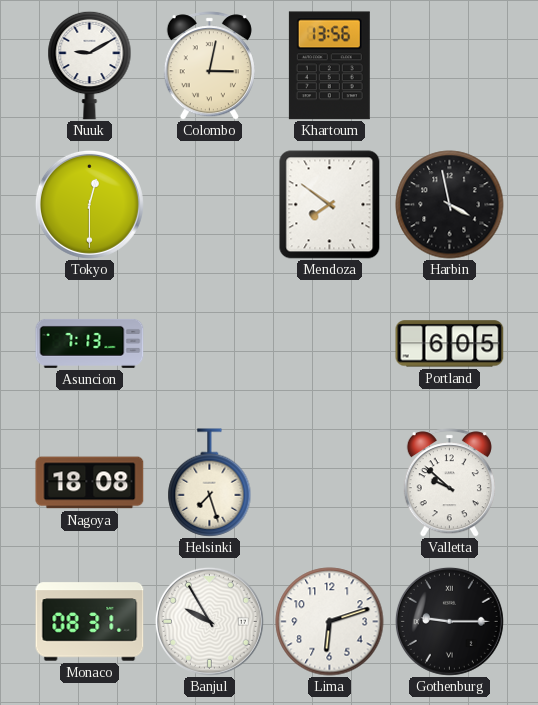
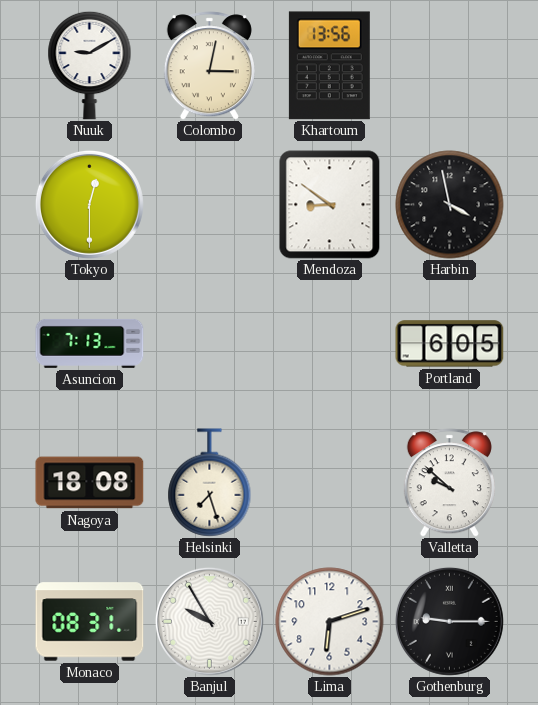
Mendoza: 7:51 -> 8:51
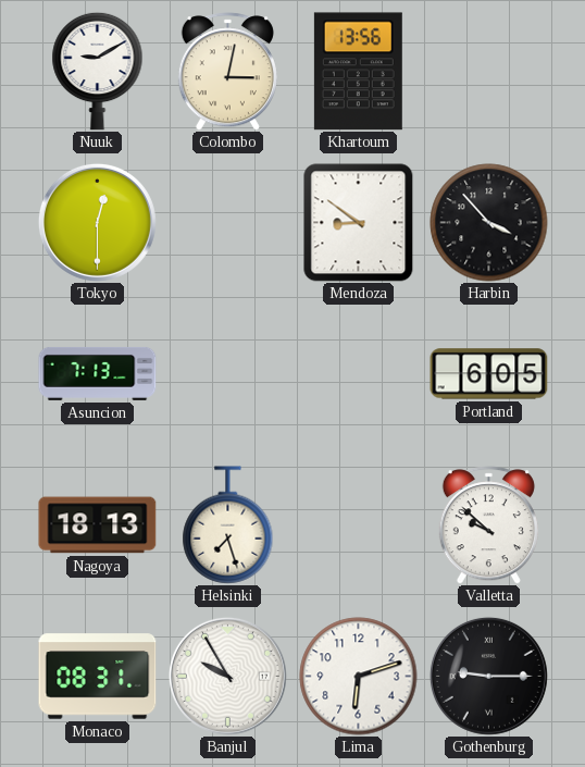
Harbin: 3:58 -> 3:53
Nagoya: 18:08 -> 18:13
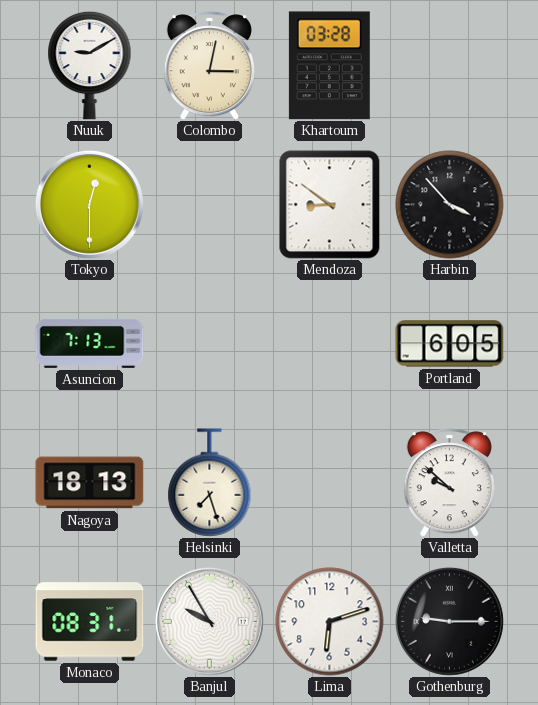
Khartoum: 13:56 -> 03:28
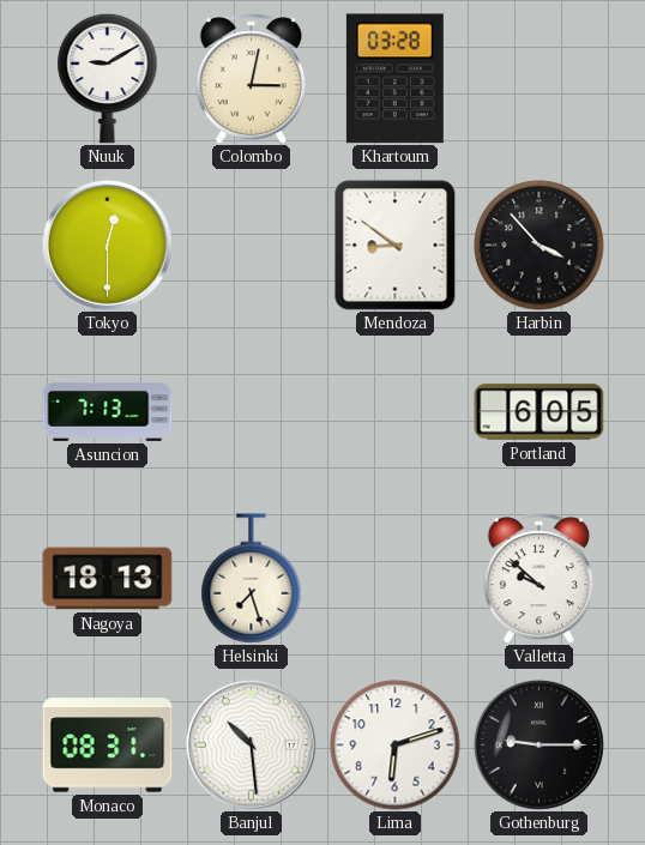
Banjul: 9:55 -> 10:29
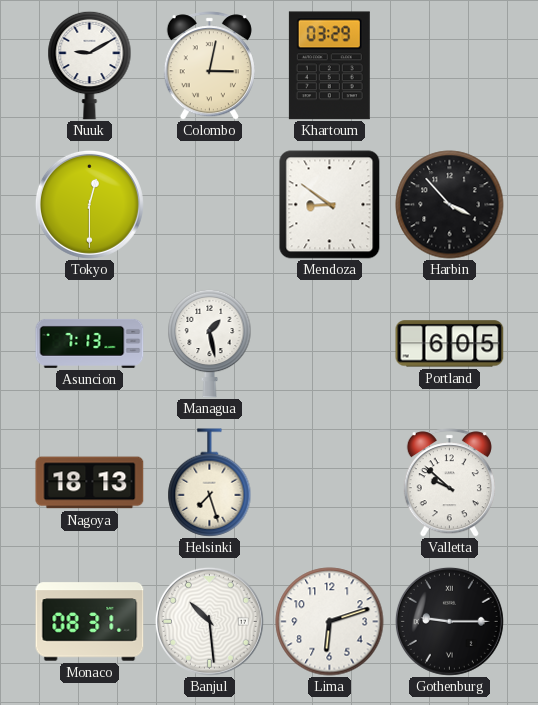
Khartoum: 03:28 -> 03:29
Managua: none -> 1:28
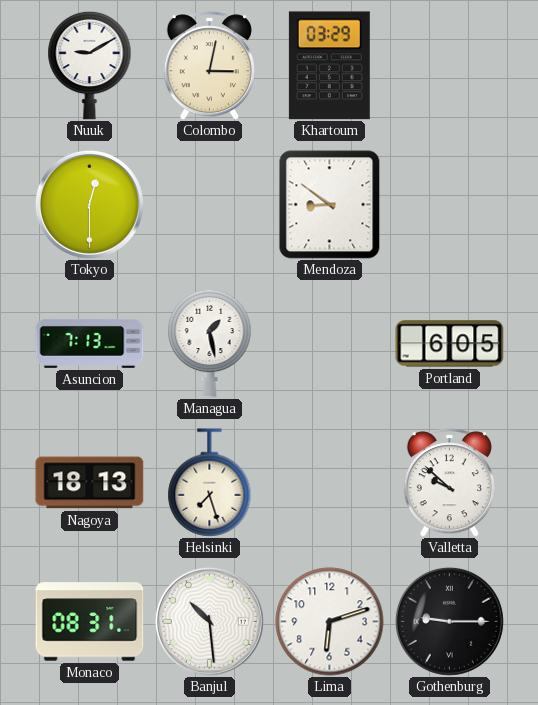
Harbin: 3:53 -> none
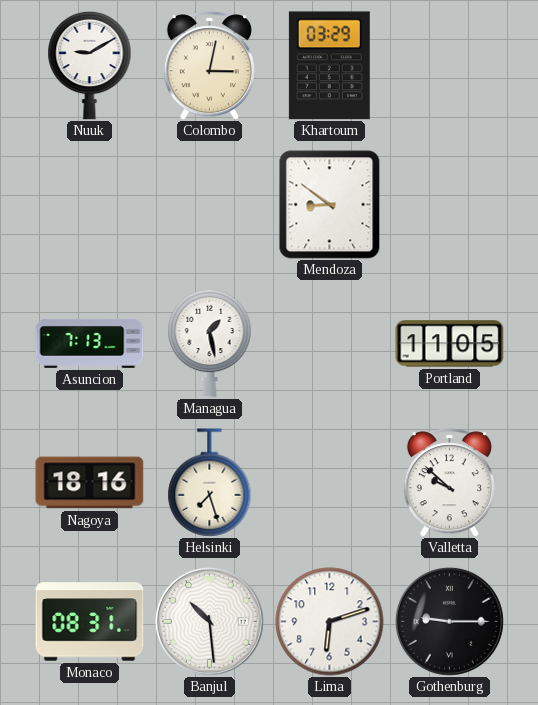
Tokyo: 12:30 -> none
Portland: 6:05 -> 11:05
Nagoya: 18:13 -> 18:16
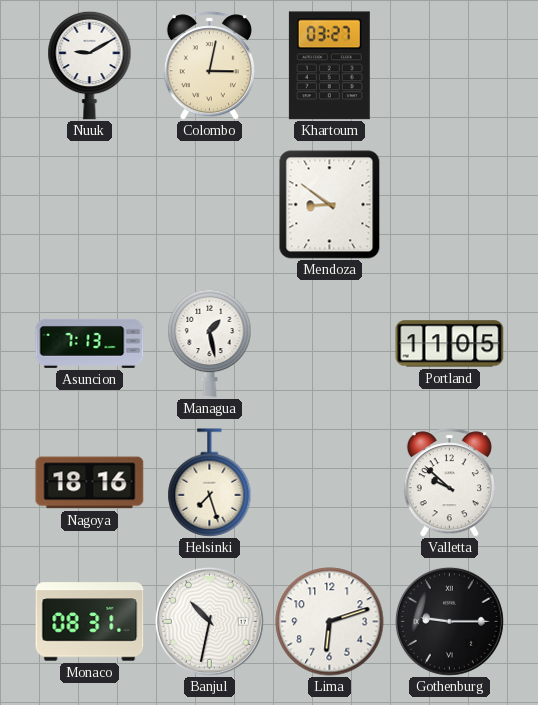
Khartoum: 03:29 -> 03:27
Banjul: 10:29 -> 10:32
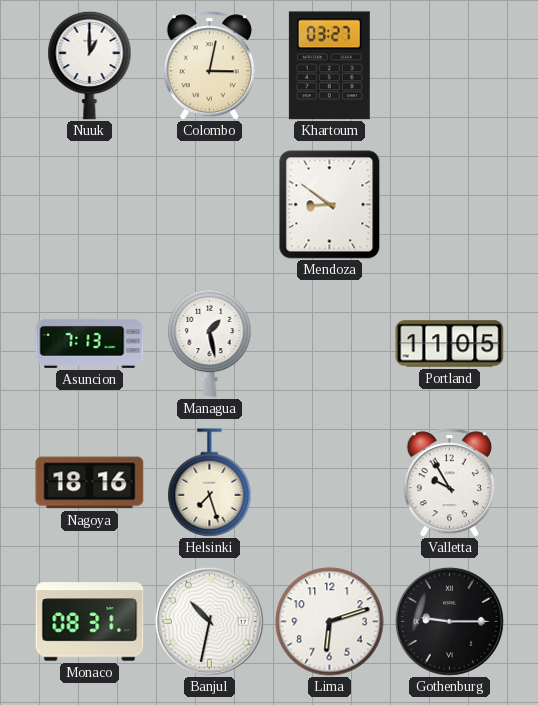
Nuuk: 9:10 -> 1:00
Valletta: 9:52 -> 9:55
